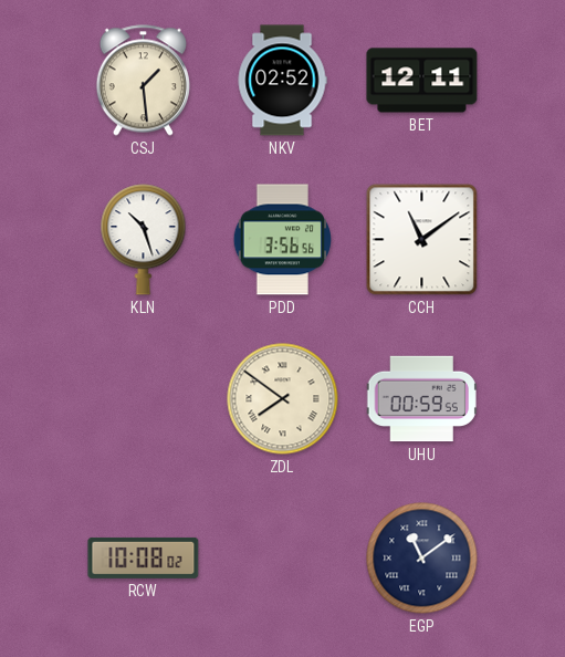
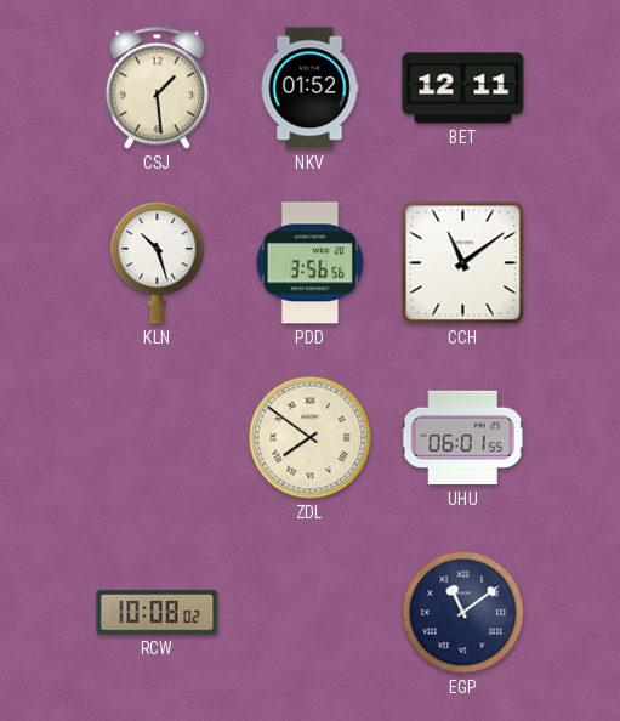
NKV: 02:52 -> 01:52
UHU: 00:59 -> 06:01
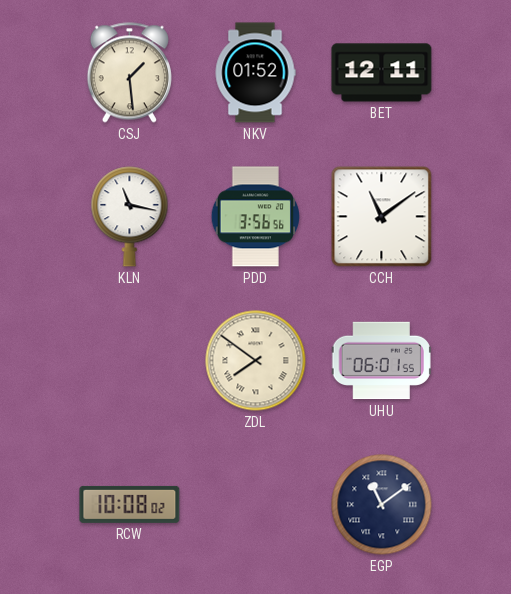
KLN: 10:27 -> 11:17
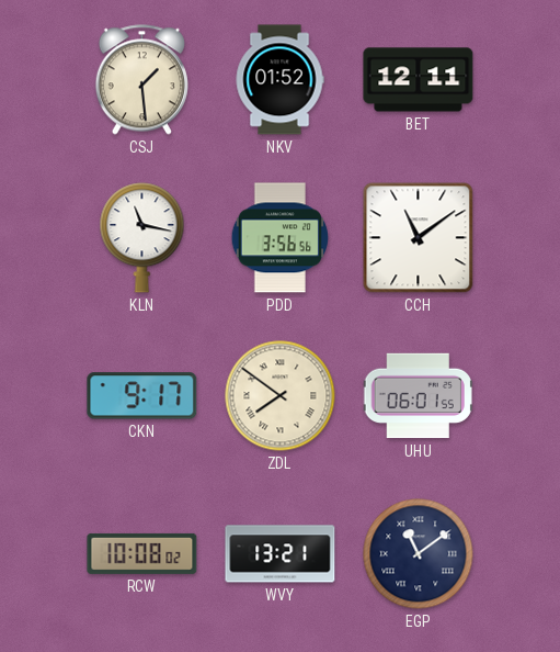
CKN: none -> 9:17
WVY: none -> 13:21
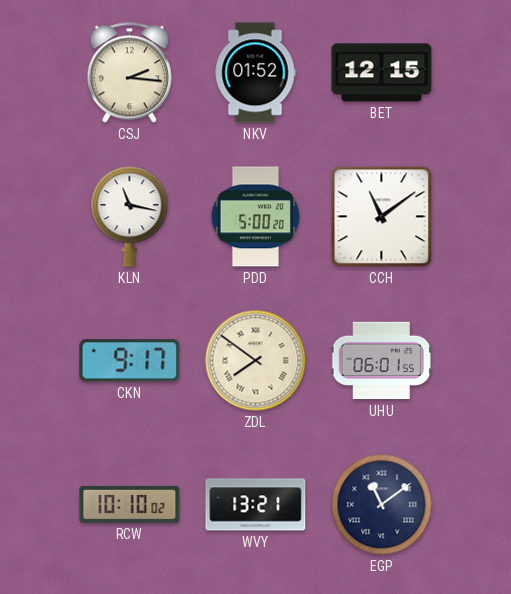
CSJ: 1:29 -> 2:16
BET: 12:11 -> 12:15
PDD: 3:56 -> 5:00
RCW: 10:08 -> 10:10
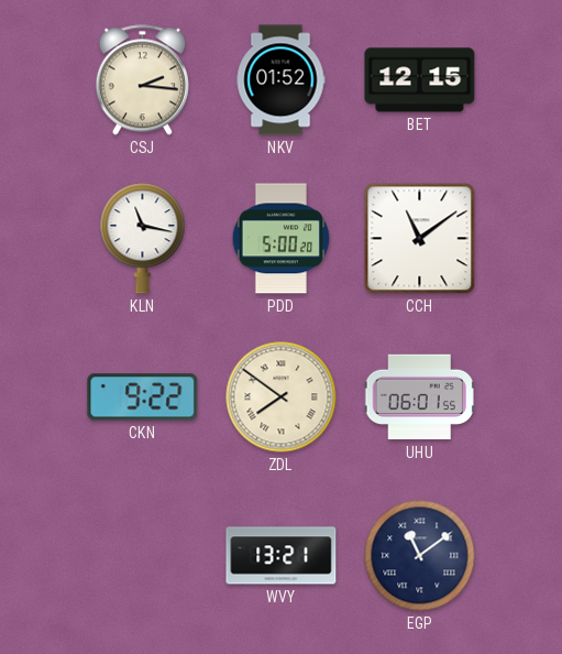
CKN: 9:17 -> 9:22
RCW: 10:10 -> none
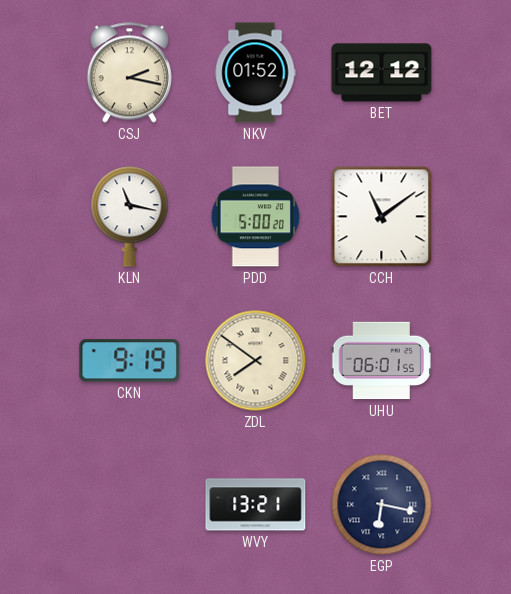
CSJ: 2:16 -> 2:17
BET: 12:15 -> 12:12
CKN: 9:22 -> 9:19
EGP: 11:09 -> 6:17
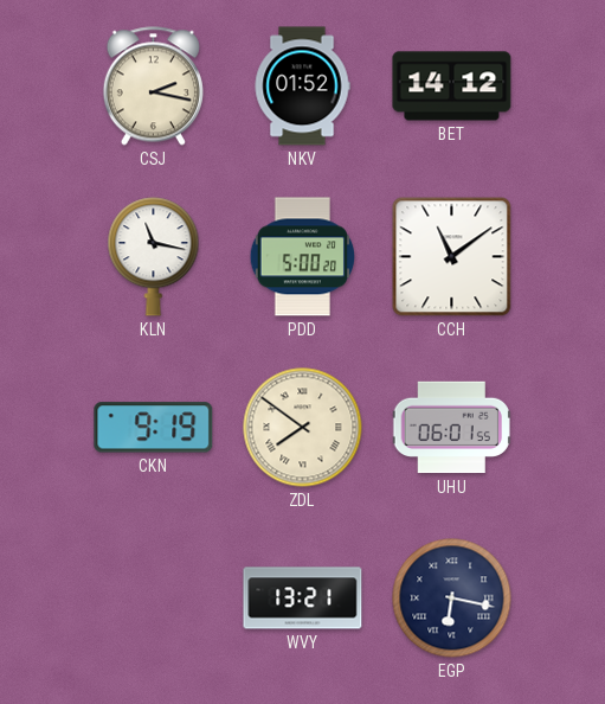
BET: 12:12 -> 14:12
